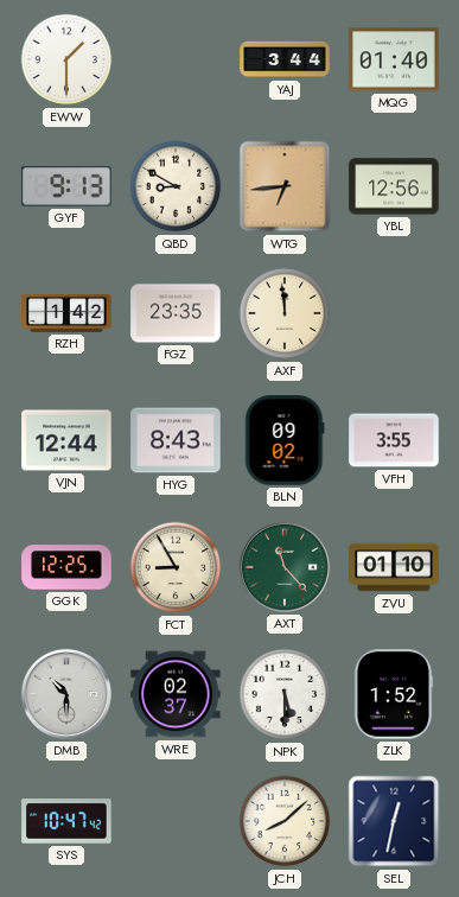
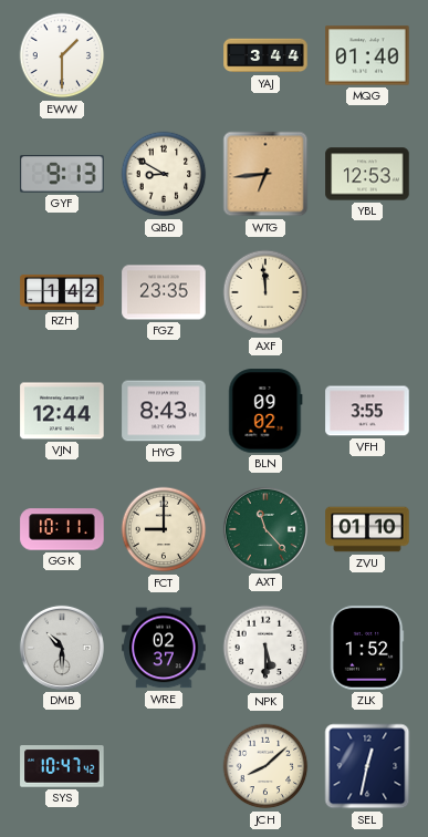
YBL: 12:56 -> 12:53
GGK: 12:25 -> 10:11
FCT: 8:55 -> 9:00
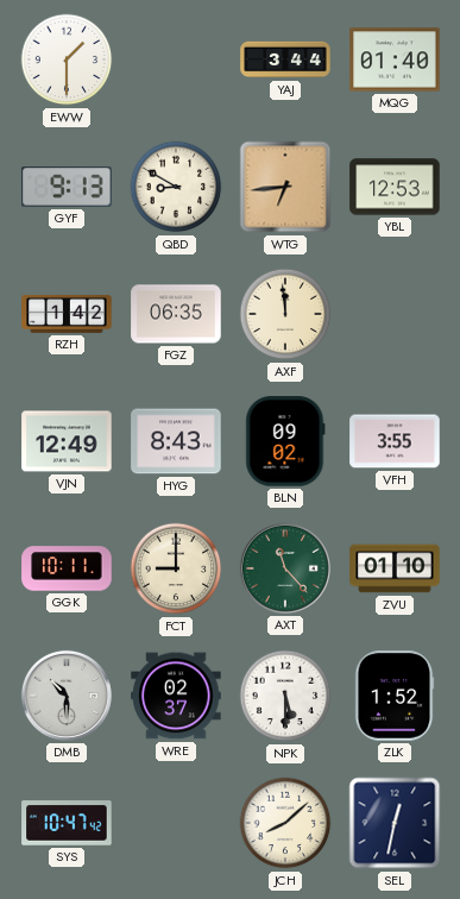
FGZ: 23:35 -> 06:35
VJN: 12:44 -> 12:49
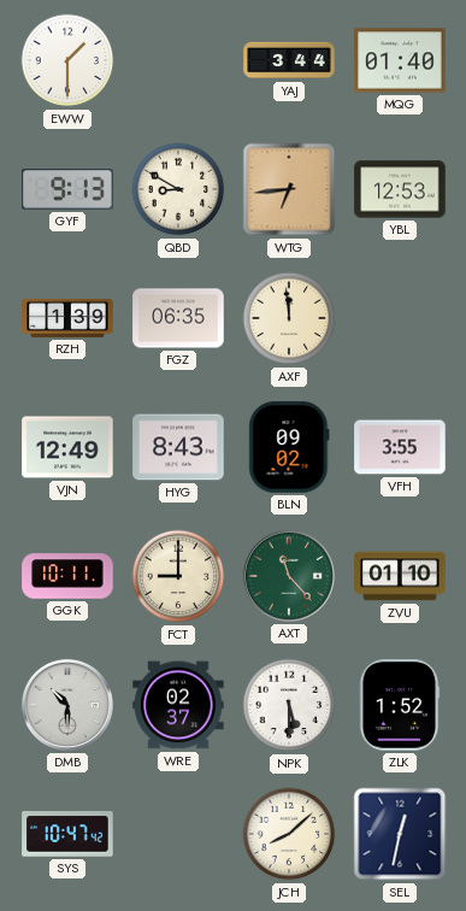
RZH: 1:42 -> 1:39
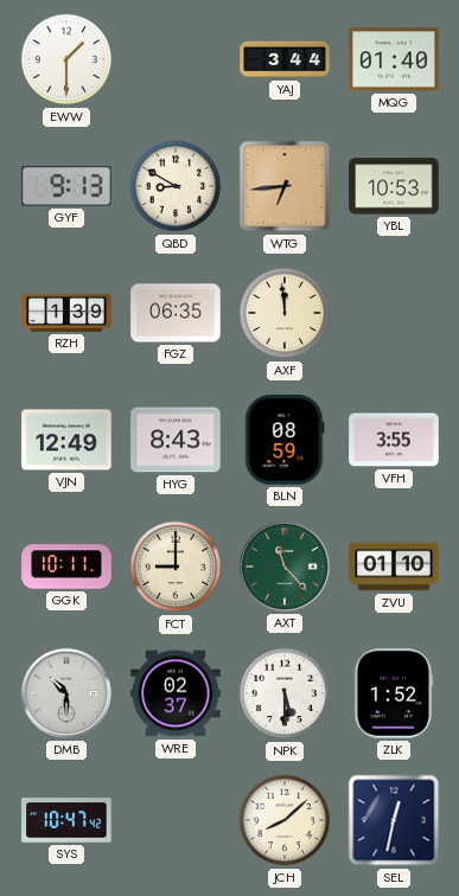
YBL: 12:53 -> 10:53
BLN: 09:02 -> 08:59
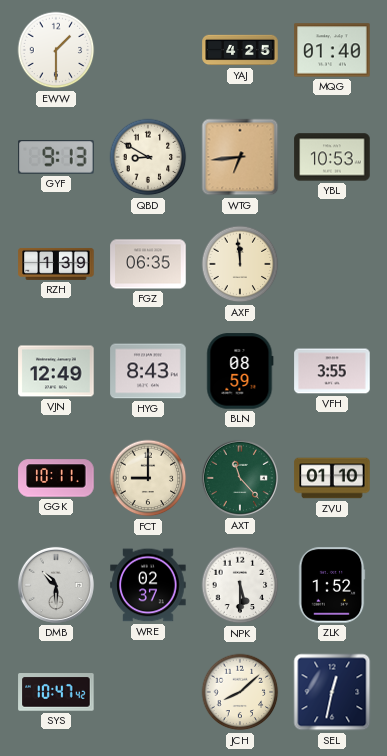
YAJ: 3:44 -> 4:25
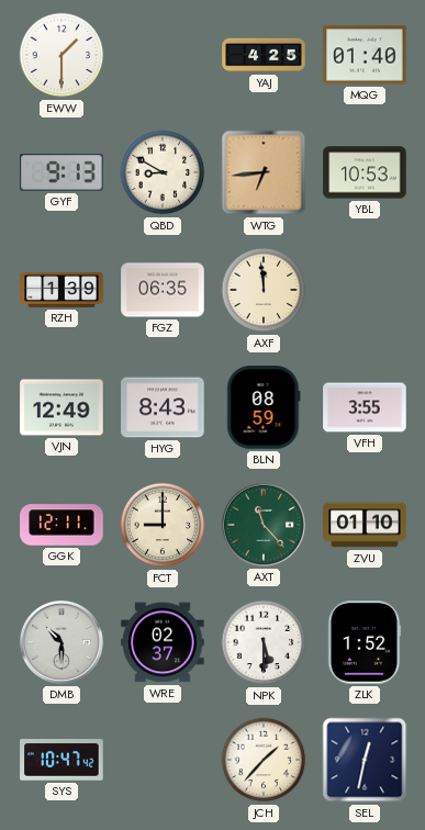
GGK: 10:11 -> 12:11
JCH: 8:08 -> 1:37
